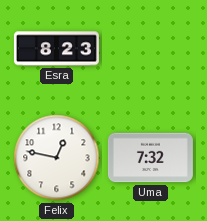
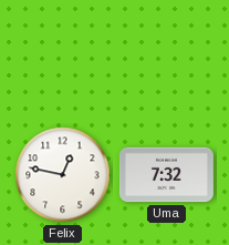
Esra: 8:23 -> none
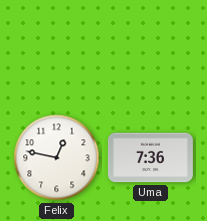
Uma: 7:32 -> 7:36
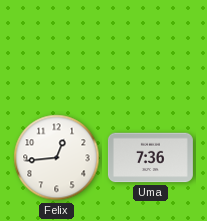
Felix: 12:47 -> 12:44
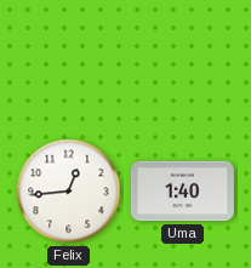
Uma: 7:36 -> 1:40
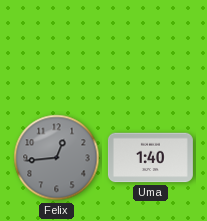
Felix dial: white -> grey
